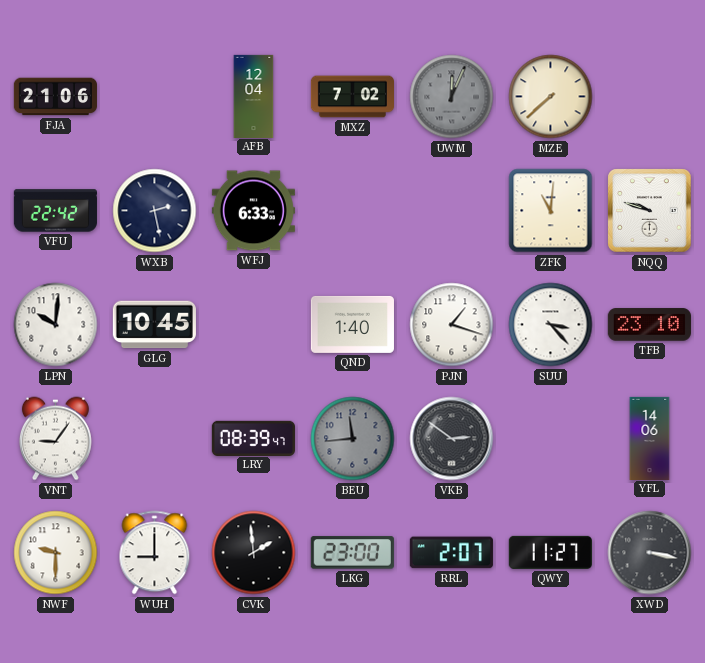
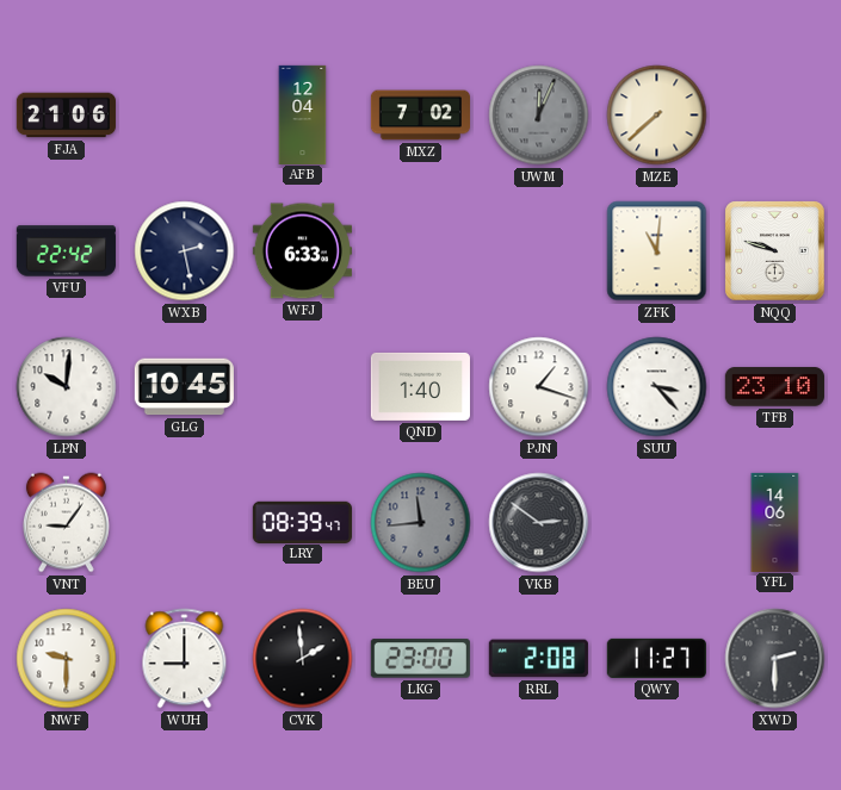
RRL: 2:07 -> 2:08
XWD: 3:17 -> 2:30
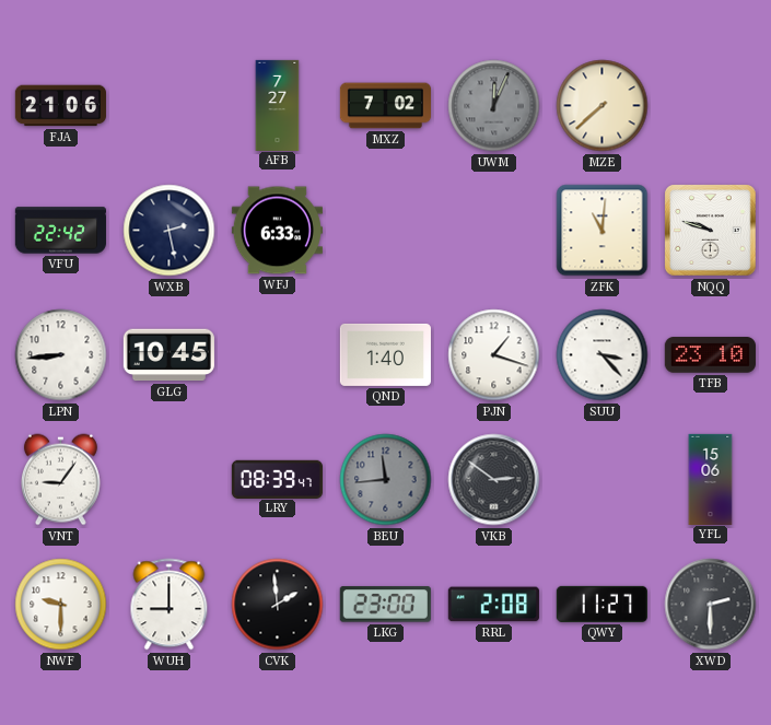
AFB: 12:04 -> 7:27
LPN: 10:01 -> 8:44
YFL: 14:06 -> 15:06
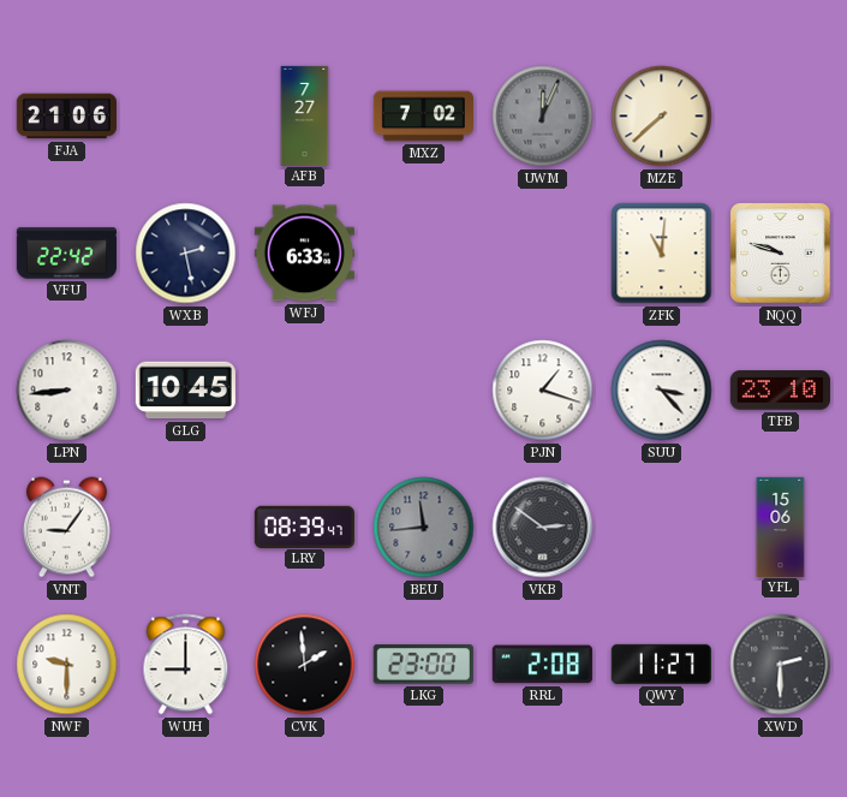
QND: 1:40 -> none
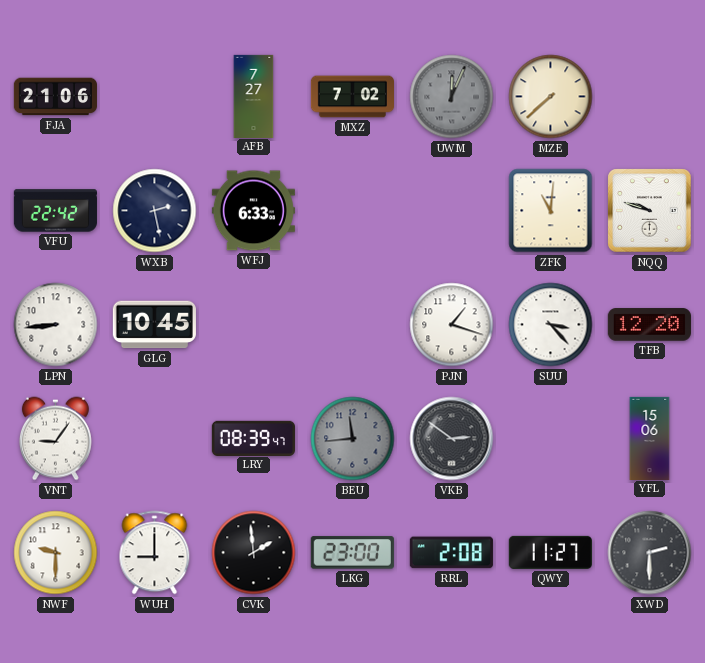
TFB: 23:10 -> 12:20
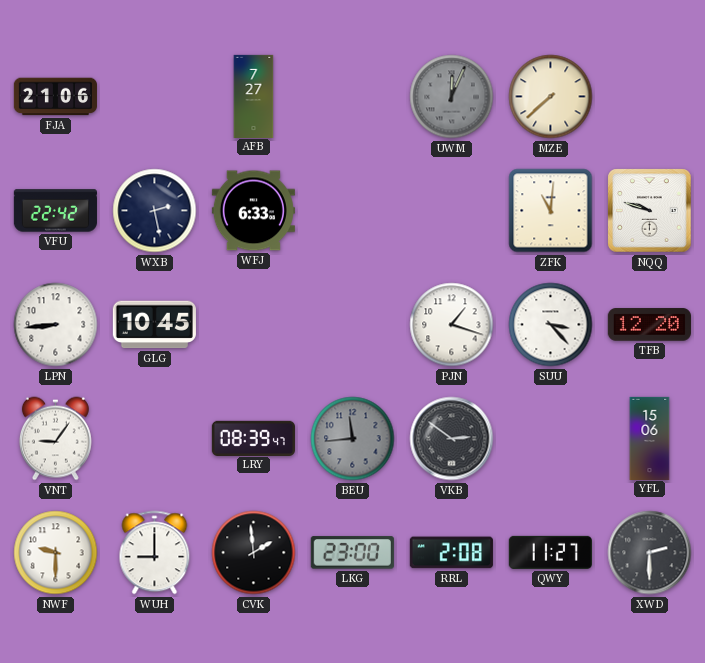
MXZ: 7:02 -> none
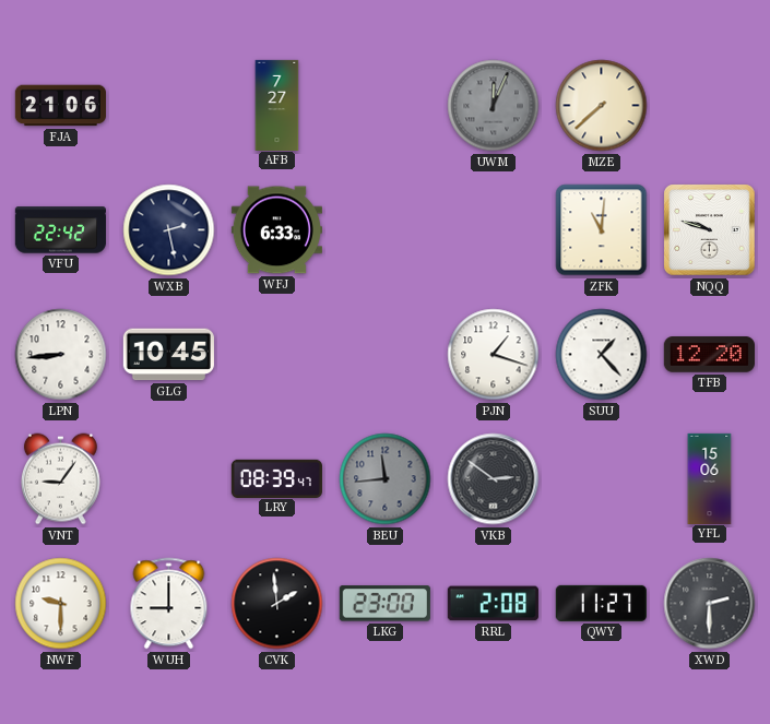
SUU: 3:23 -> 1:23
